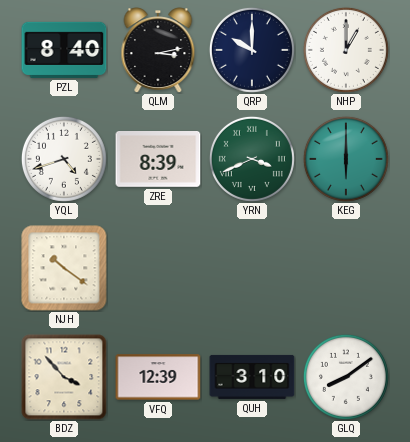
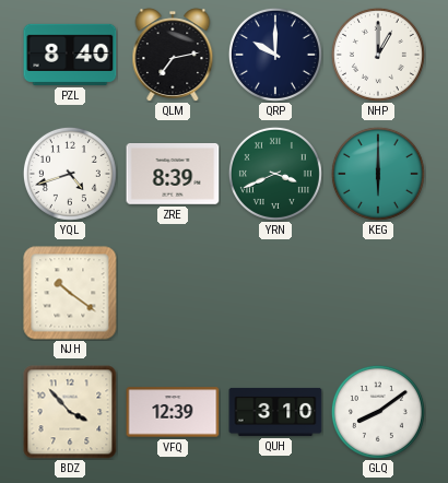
QLM: 3:13 -> 7:13
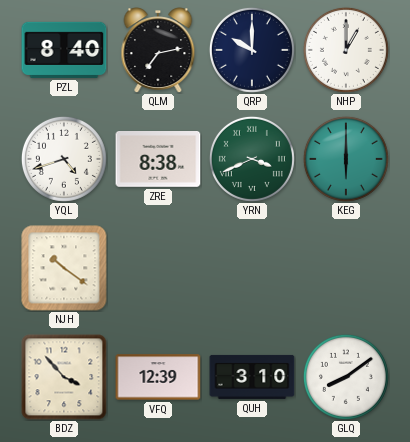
ZRE: 8:39 -> 8:38
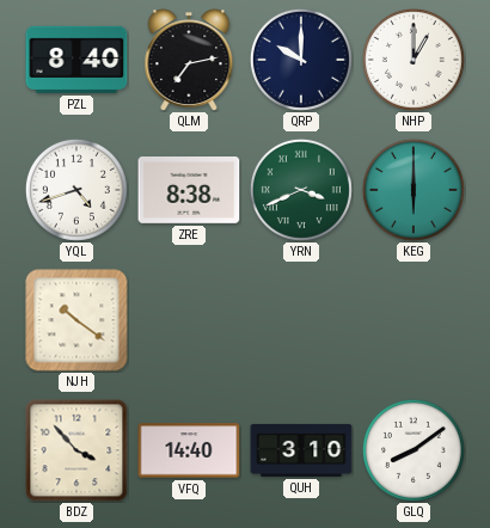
VFQ: 12:39 -> 14:40
